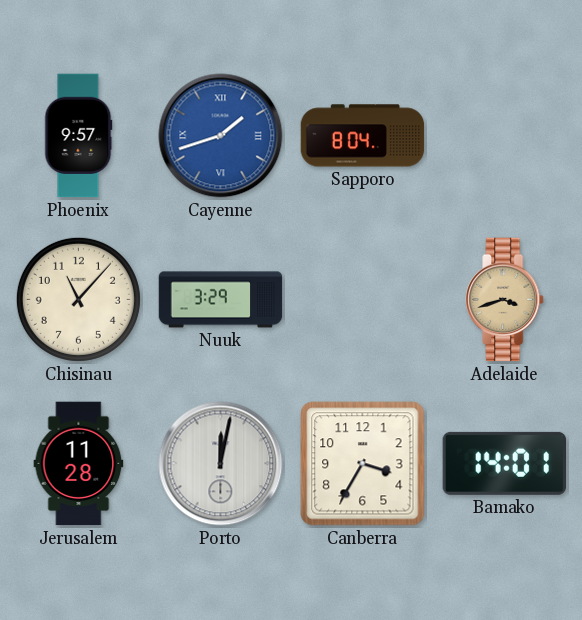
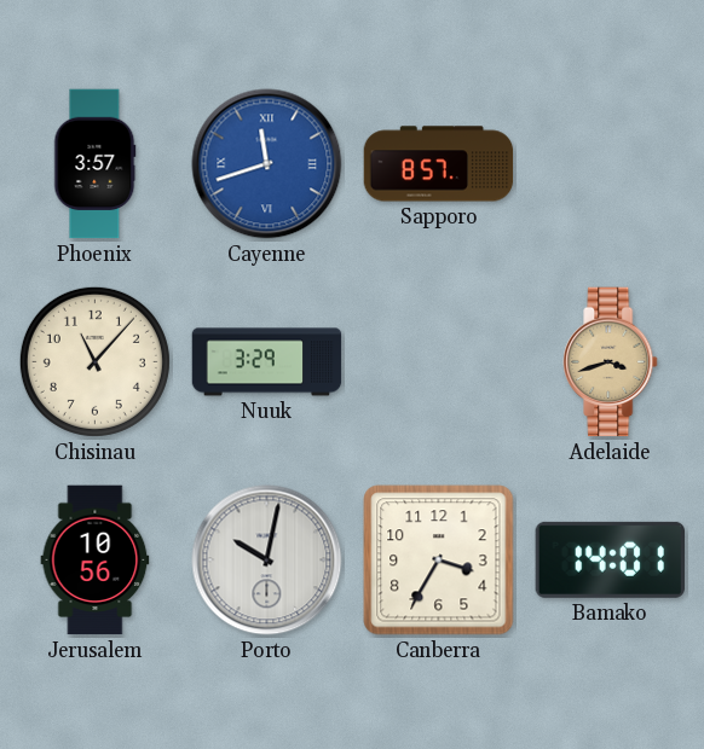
Phoenix: 9:57 -> 3:57
Cayenne: 1:42 -> 11:42
Sapporo: 8:04 -> 8:57
Jerusalem: 11:28 -> 10:56
Porto: 12:02 -> 10:02
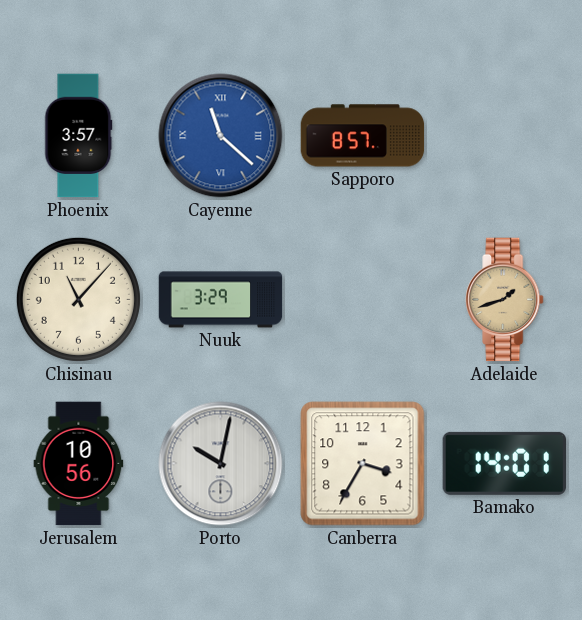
Cayenne: 11:42 -> 11:22
Adelaide: 3:42 -> 1:42
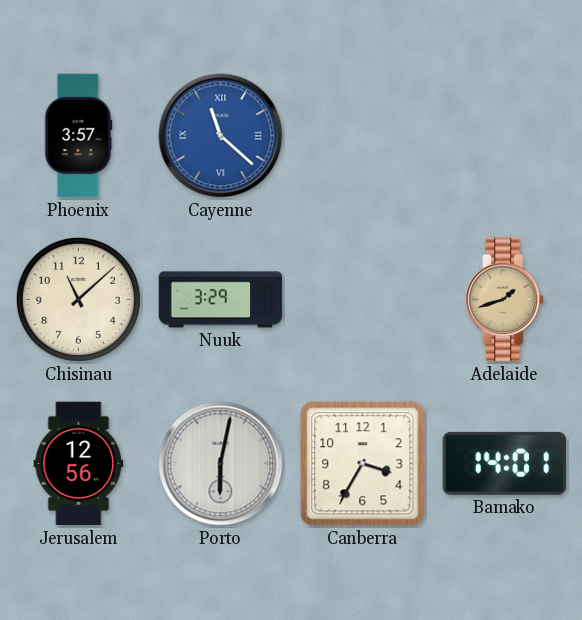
Sapporo: 8:57 -> none
Chisinau: 11:07 -> 11:08
Jerusalem: 10:56 -> 12:56
Porto: 10:02 -> 6:02
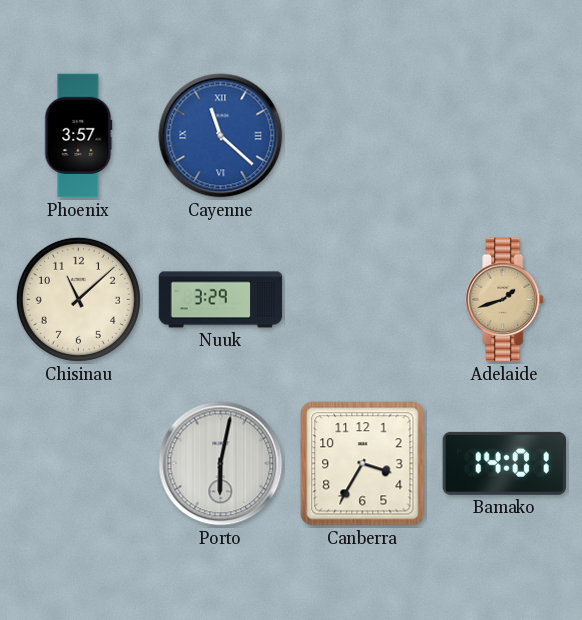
Jerusalem: 12:56 -> none
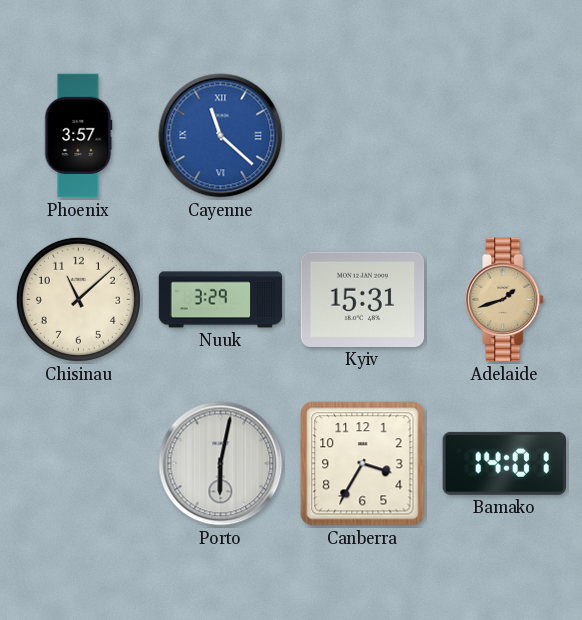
Kyiv: none -> 15:31
